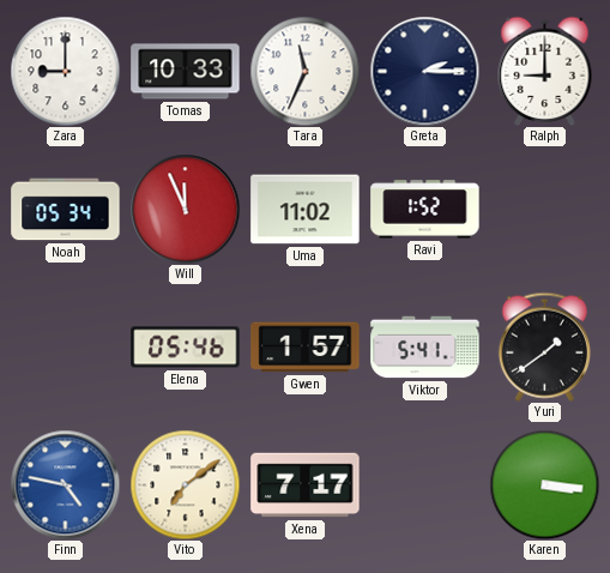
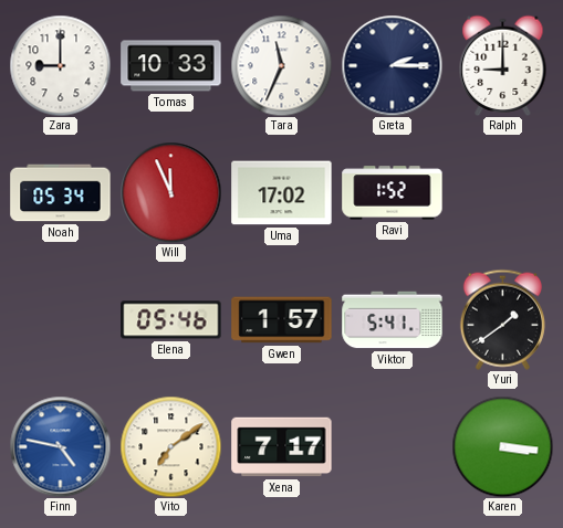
Uma: 11:02 -> 17:02
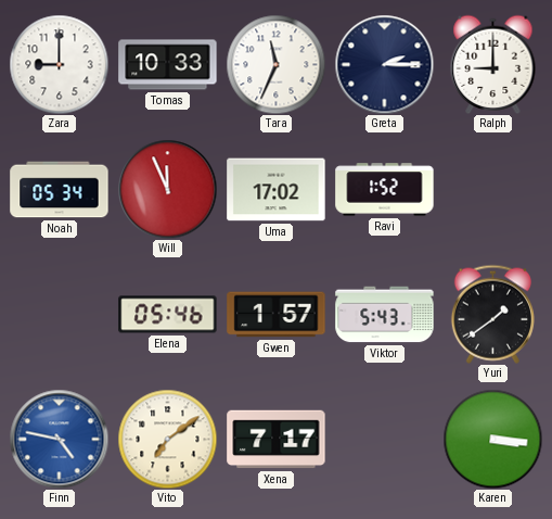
Viktor: 5:41 -> 5:43
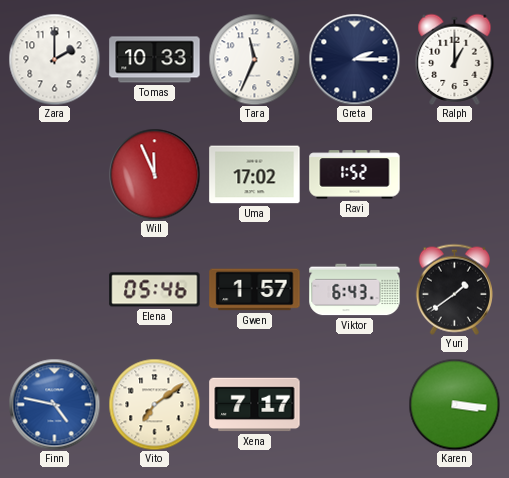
Zara: 9:00 -> 2:00
Ralph: 9:00 -> 1:00
Noah: 05:34 -> none
Viktor: 5:43 -> 6:43
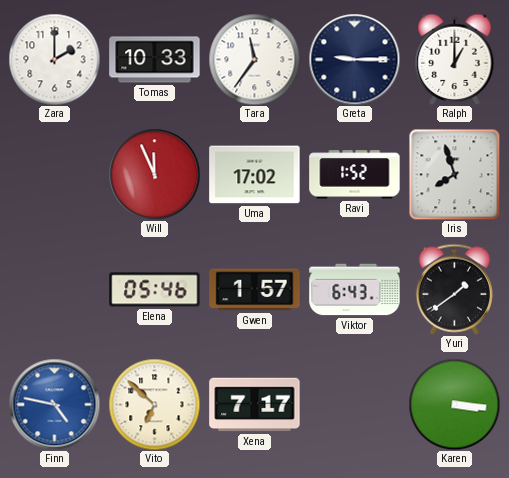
Tara: 11:34 -> 11:36
Greta: 2:15 -> 9:15
Iris: none -> 7:57
Vito: 7:09 -> 6:52
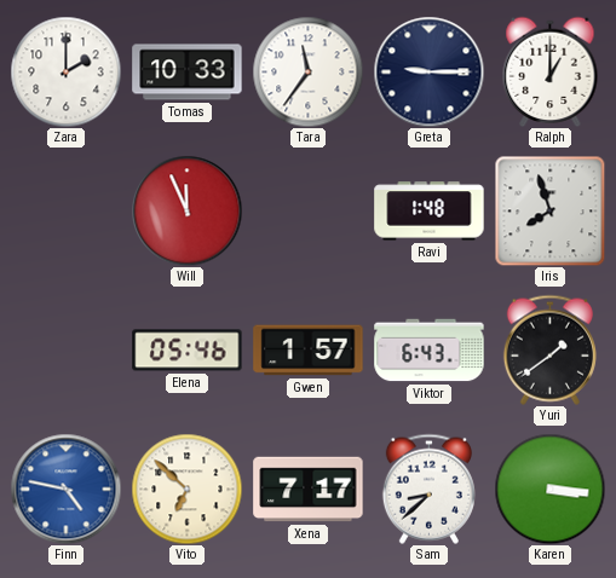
Uma: 17:02 -> none
Ravi: 1:52 -> 1:48
Sam: none -> 8:38
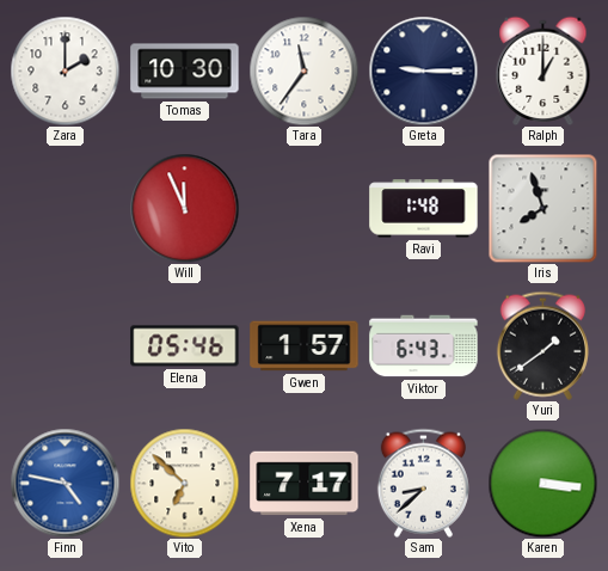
Tomas: 10:33 -> 10:30
